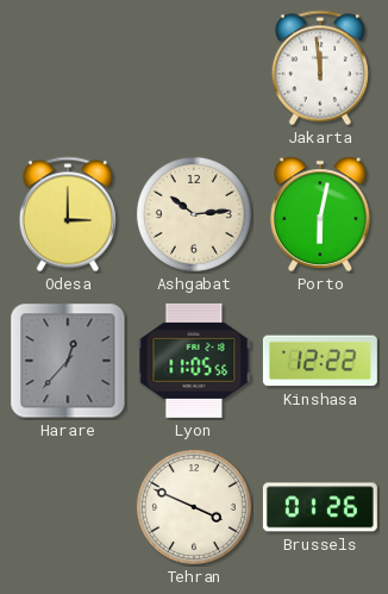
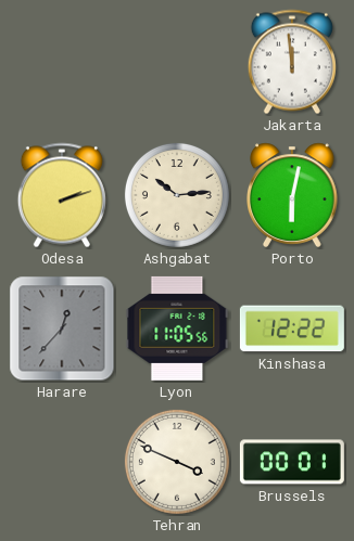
Odesa: 3:00 -> 2:12
Brussels: 01:26 -> 00:01
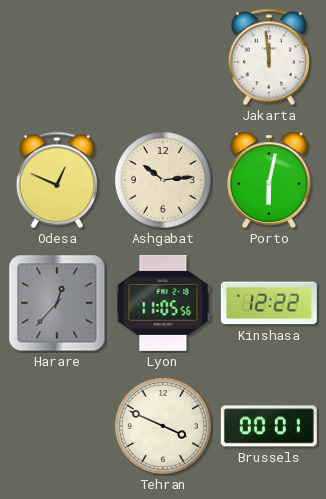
Odesa: 2:12 -> 12:49
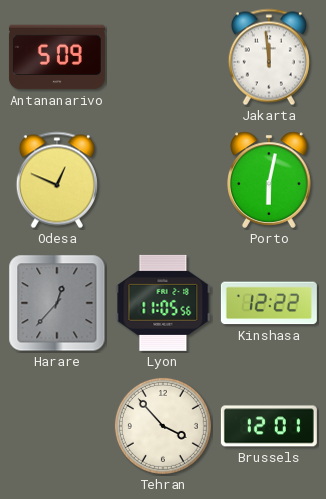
Antananarivo: none -> 5:09
Ashgabat: 10:14 -> none
Tehran: 3:49 -> 3:53
Brussels: 00:01 -> 12:01
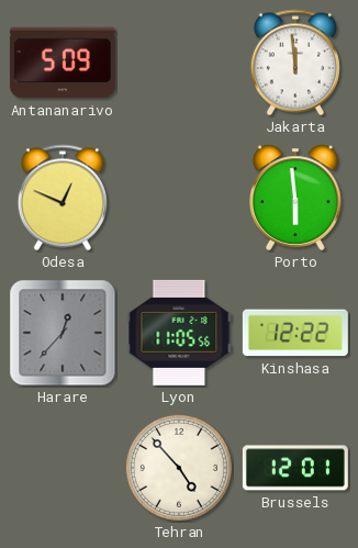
Porto: 6:02 -> 5:59
Tehran: 3:53 -> 4:53
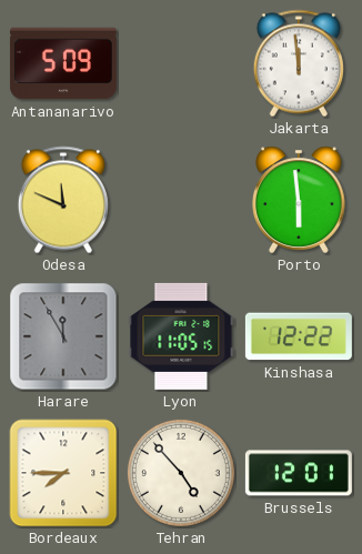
Odesa: 12:49 -> 11:49
Harare: 12:37 -> 11:55
Lyon: 11:05:56 -> 11:05:15
Bordeaux: none -> 7:45
